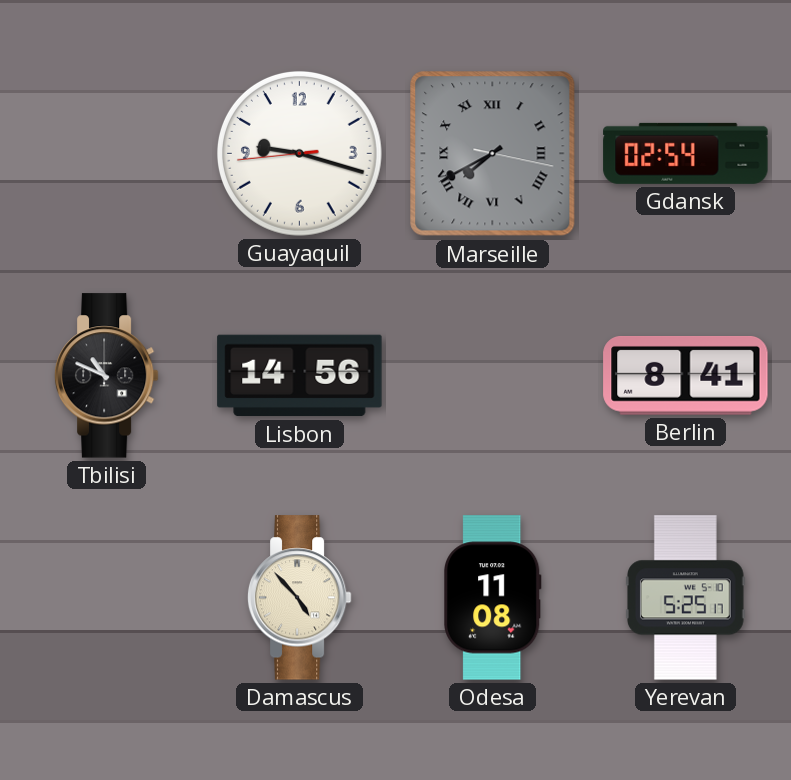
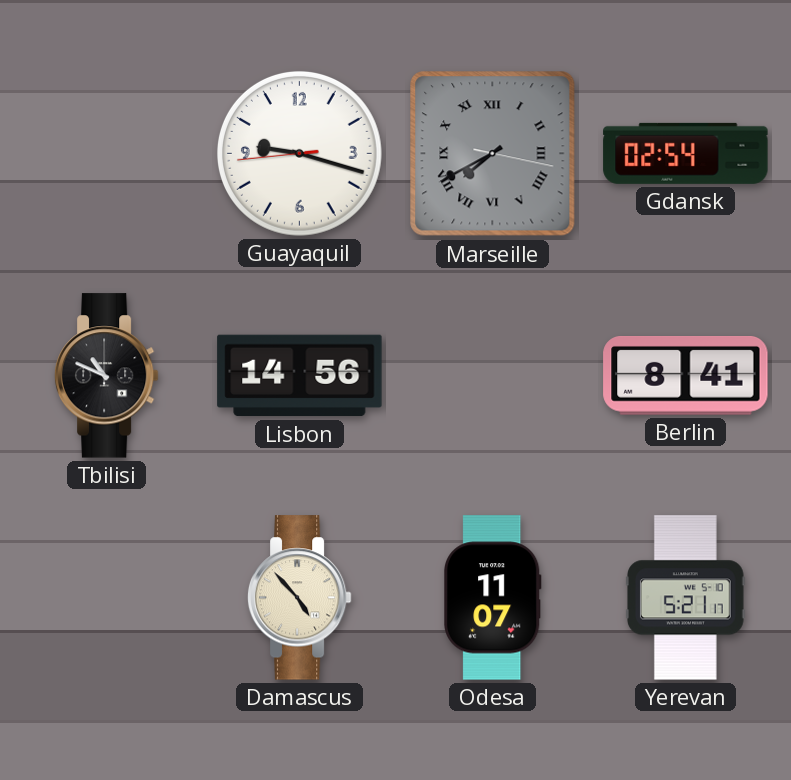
Odesa: 11:08 -> 11:07
Yerevan: 5:25 -> 5:21
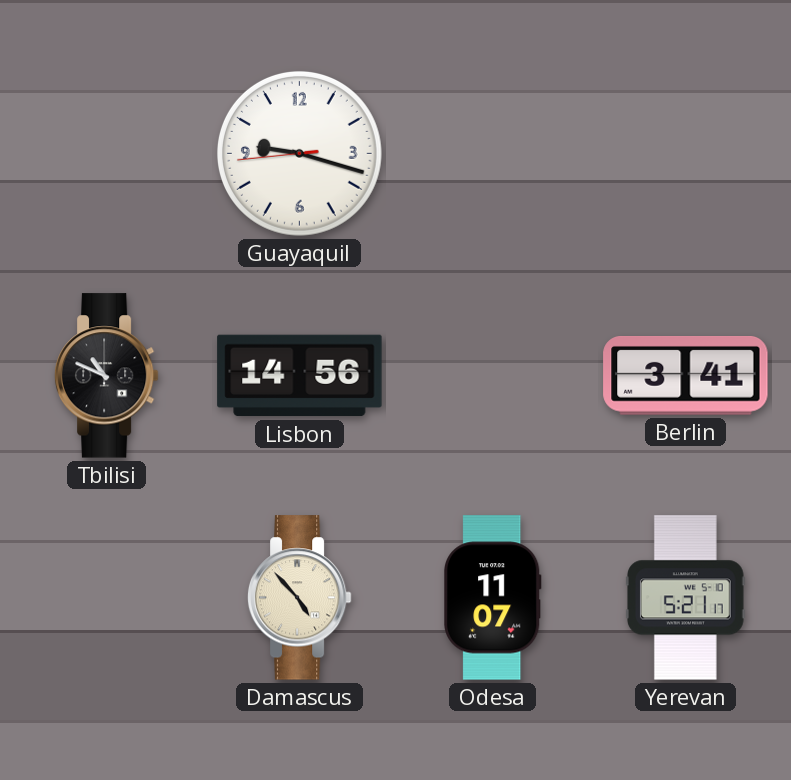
Marseille: 7:40 -> none
Gdansk: 02:54 -> none
Berlin: 8:41 -> 3:41
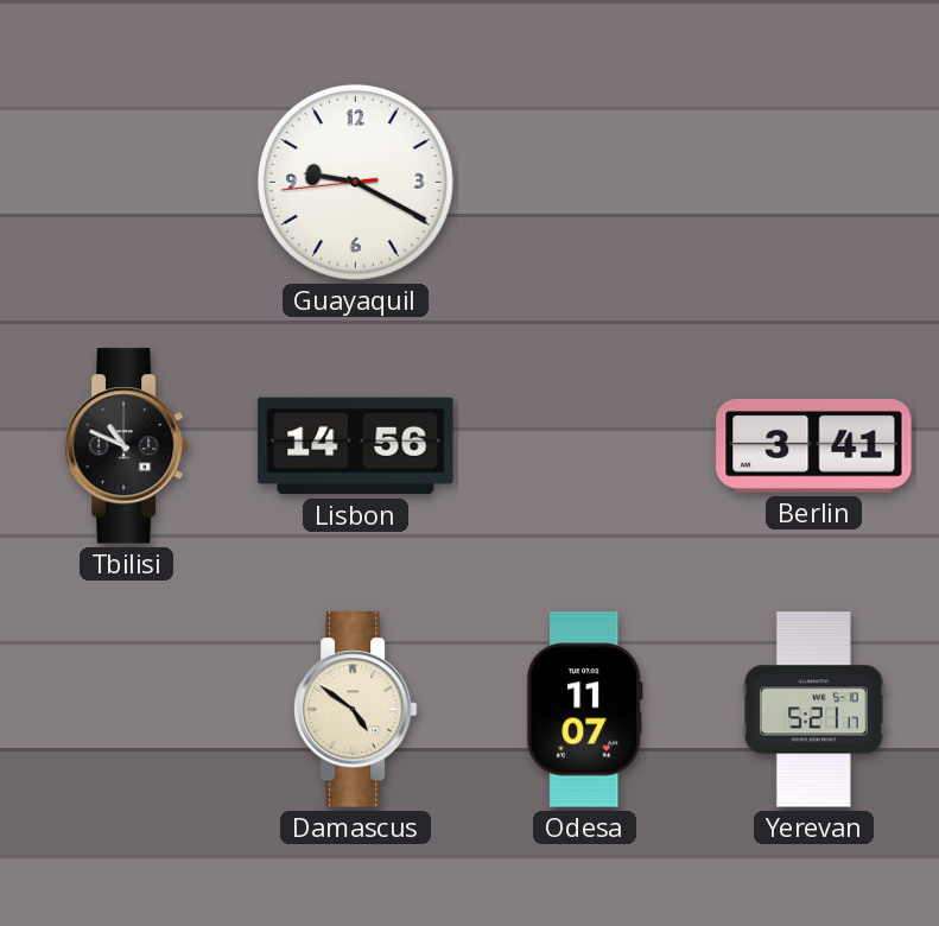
Guayaquil: 9:17 -> 9:19
Damascus: 4:53 -> 4:51
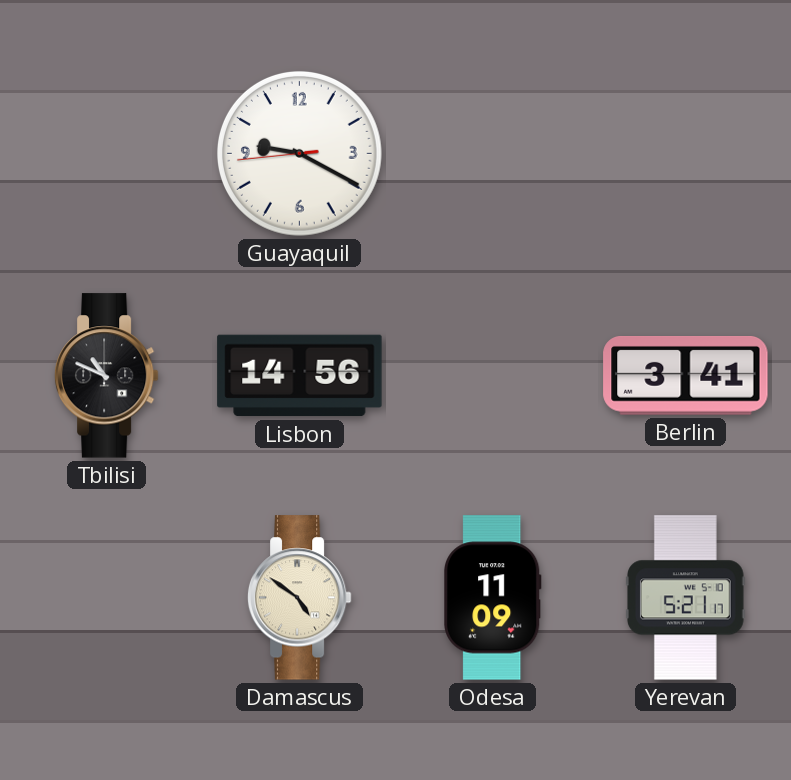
Odesa: 11:07 -> 11:09
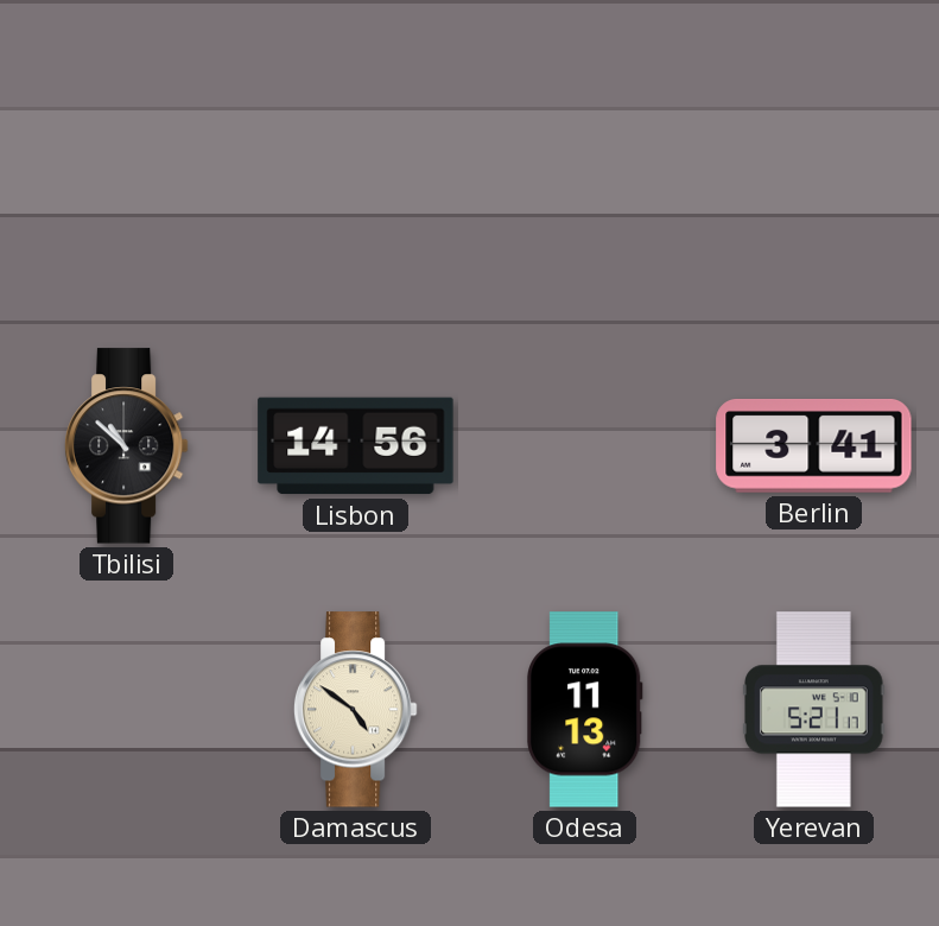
Guayaquil: 9:19 -> none
Tbilisi: 10:49 -> 10:52
Odesa: 11:09 -> 11:13
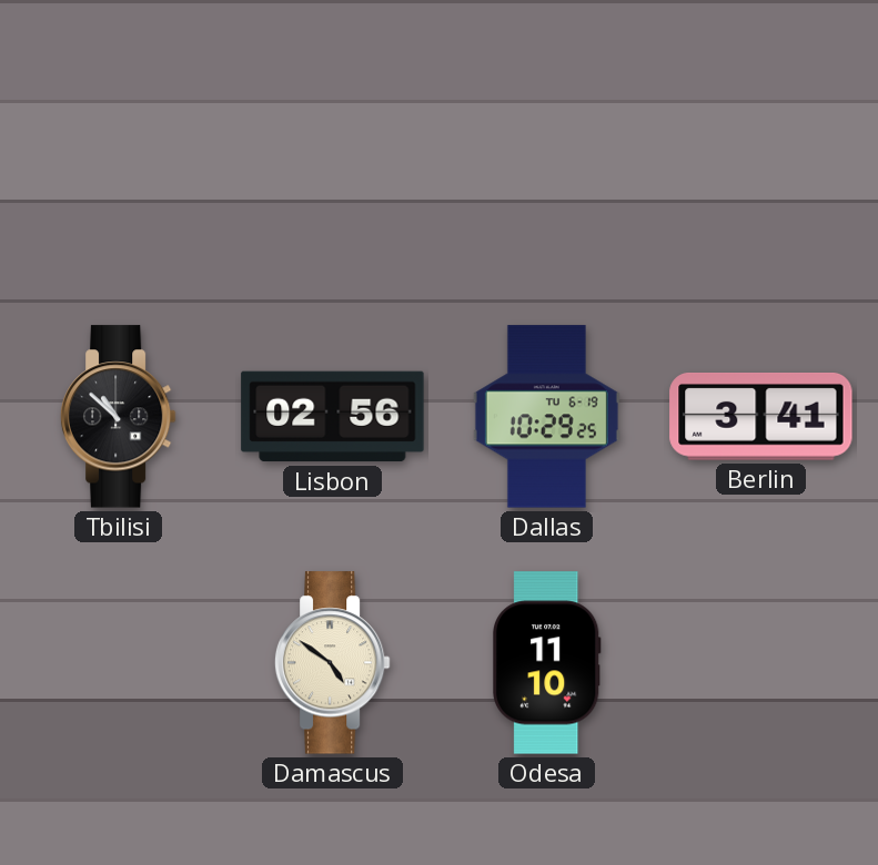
Lisbon: 14:56 -> 02:56
Dallas: none -> 10:29
Odesa: 11:13 -> 11:10
Yerevan: 5:21 -> none
